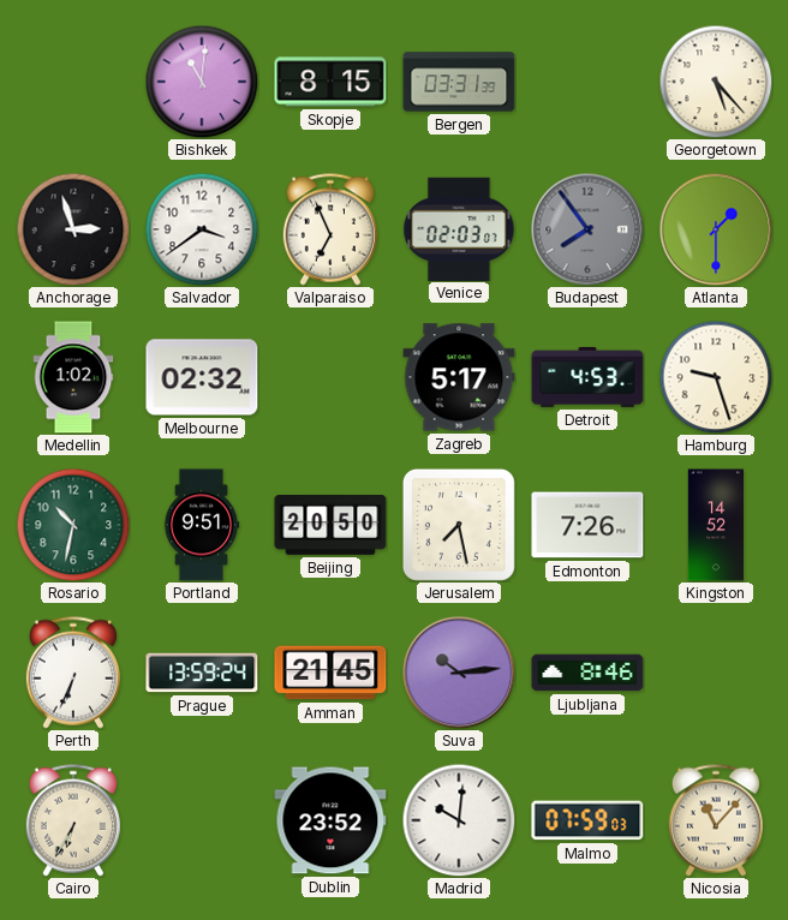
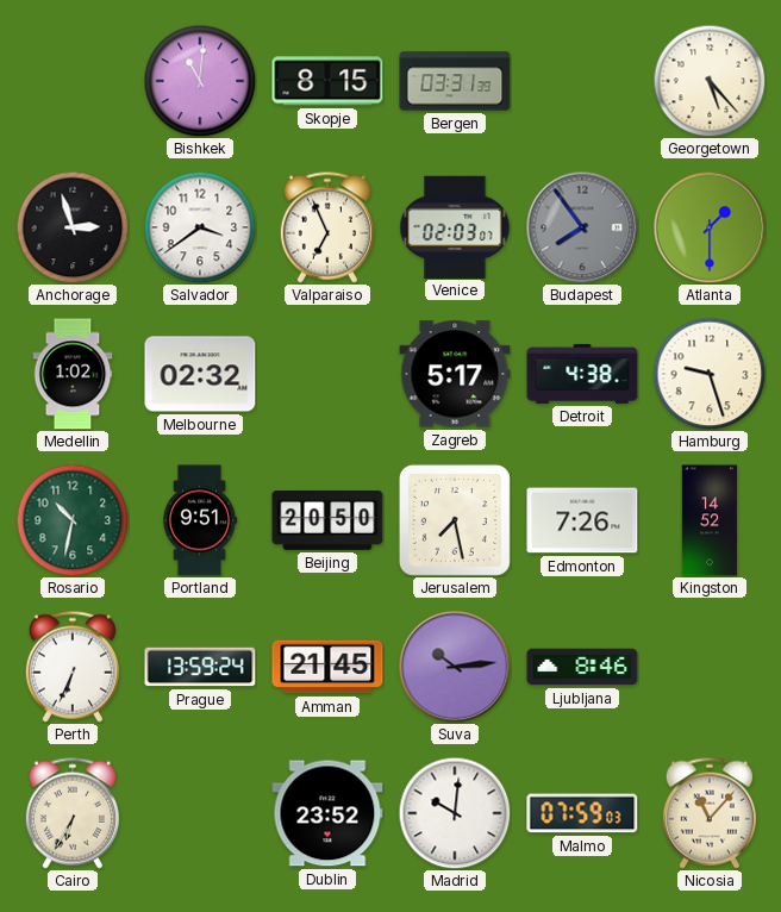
Detroit: 4:53 -> 4:38
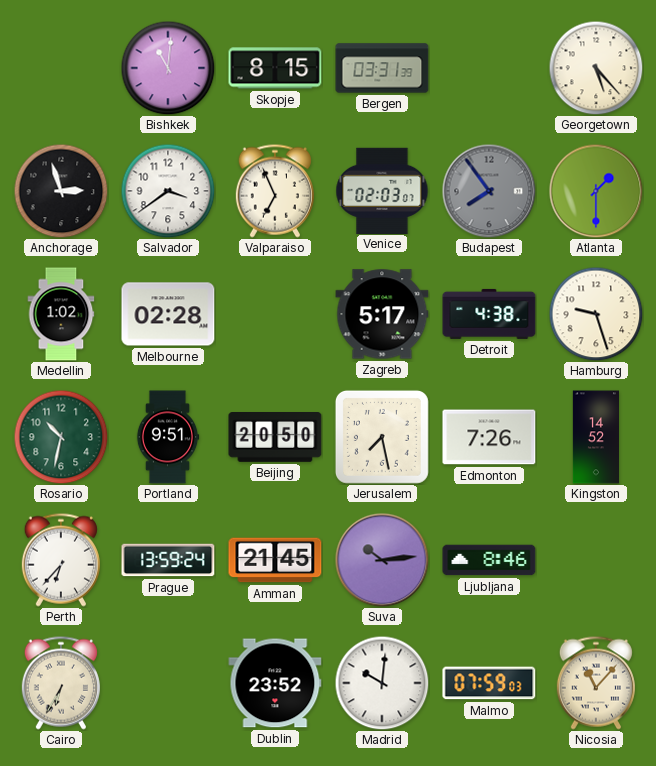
Melbourne: 02:32 -> 02:28
Perth: 6:34 -> 6:37
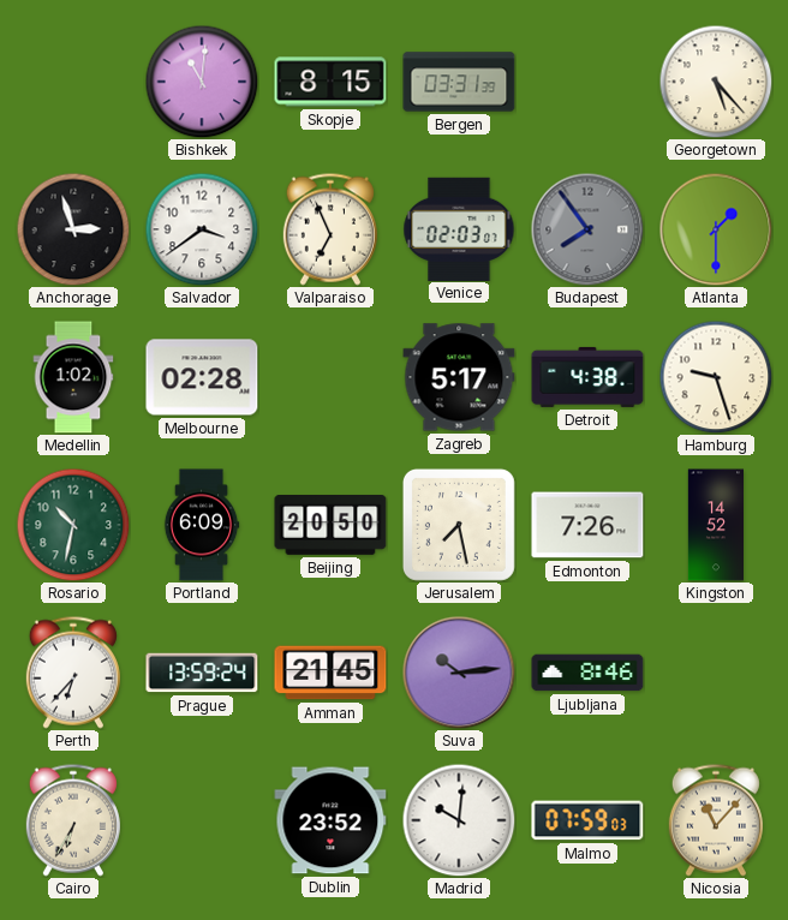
Portland: 9:51 -> 6:09
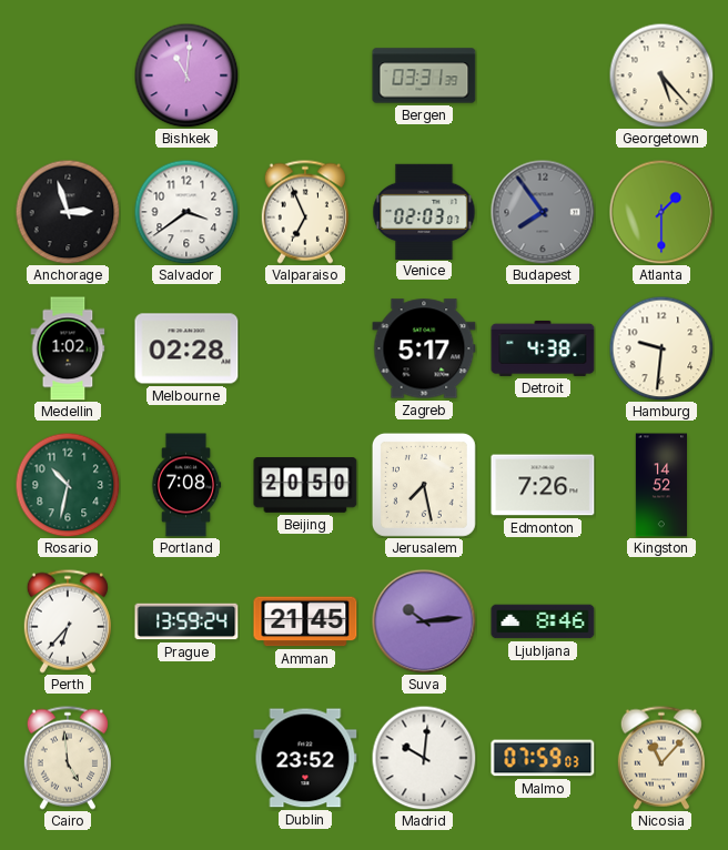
Skopje: 8:15 -> none
Hamburg: 9:27 -> 9:31
Portland: 6:09 -> 7:08
Cairo: 6:35 -> 4:59
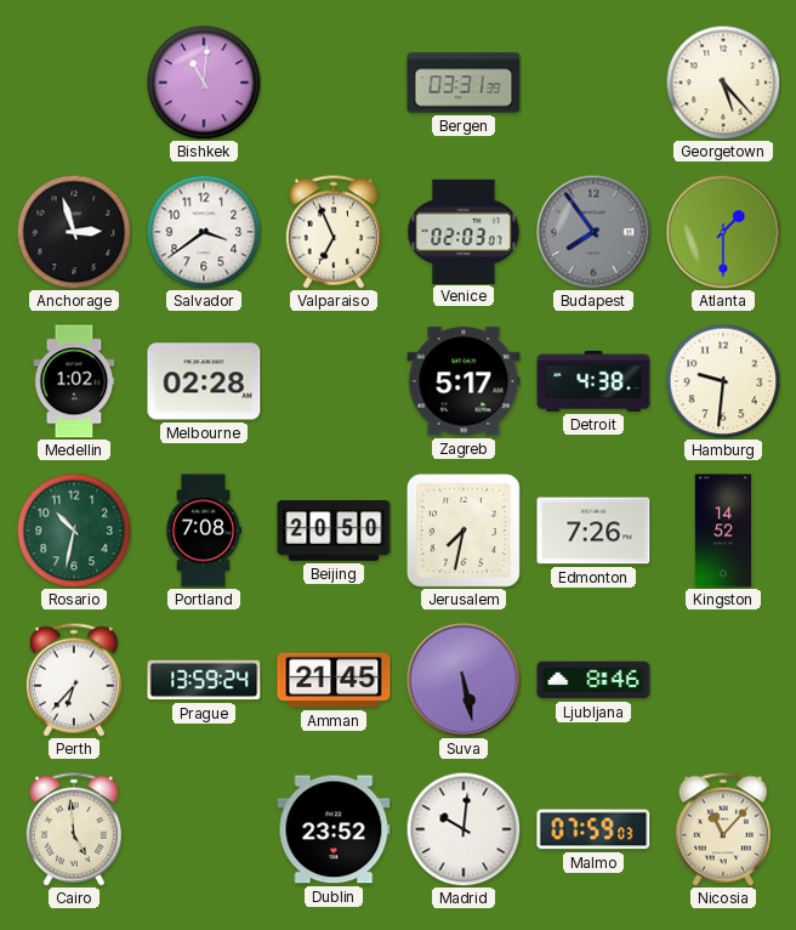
Jerusalem: 7:28 -> 7:32
Suva: 10:14 -> 5:28
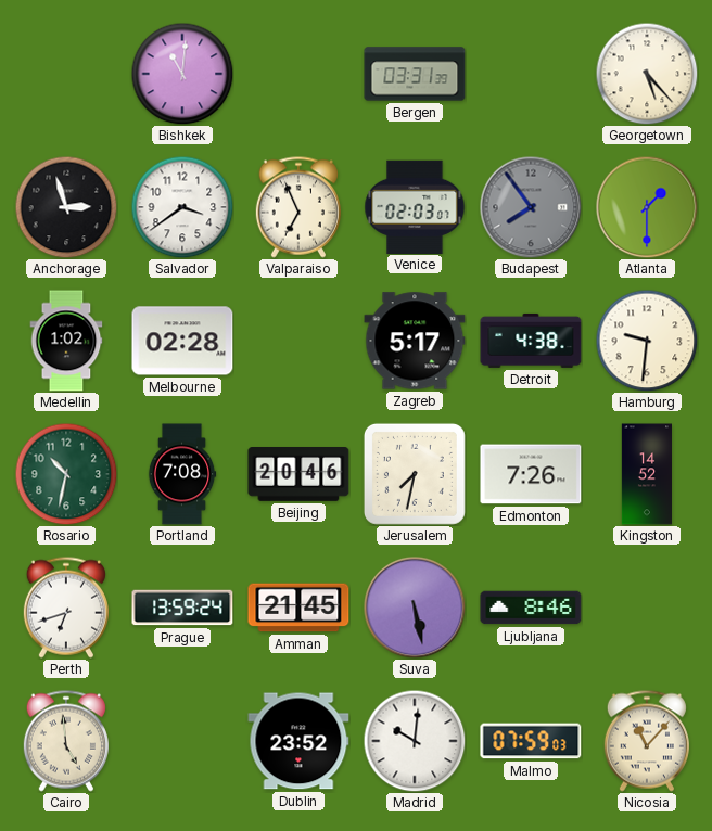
Beijing: 20:50 -> 20:46
Perth: 6:37 -> 6:42
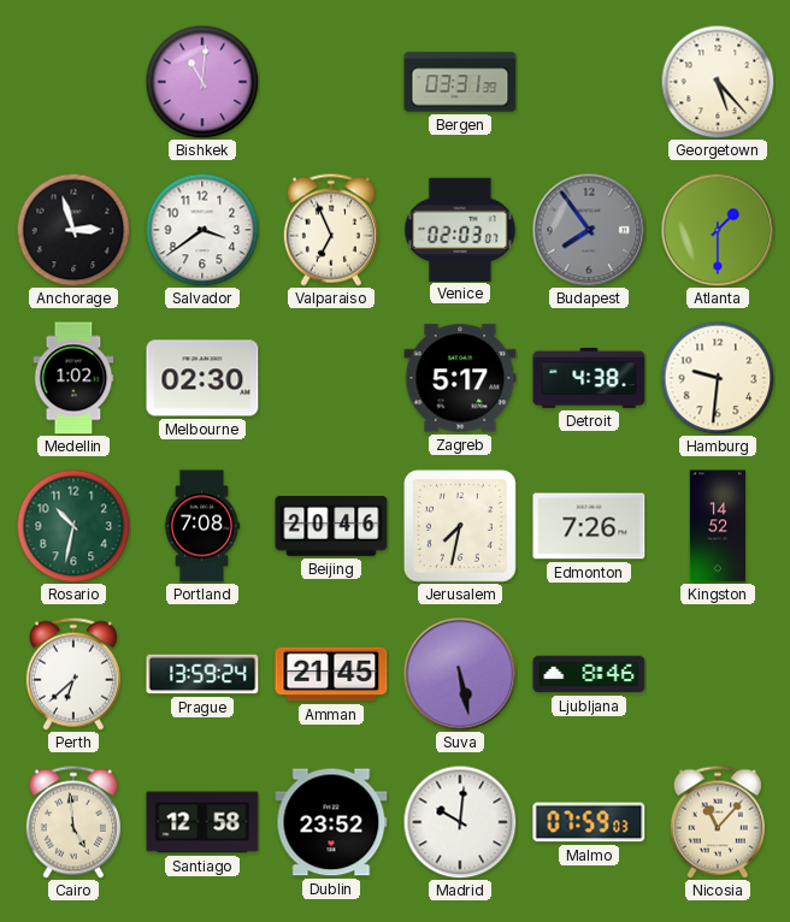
Melbourne: 02:28 -> 02:30
Perth: 6:42 -> 6:38
Santiago: none -> 12:58
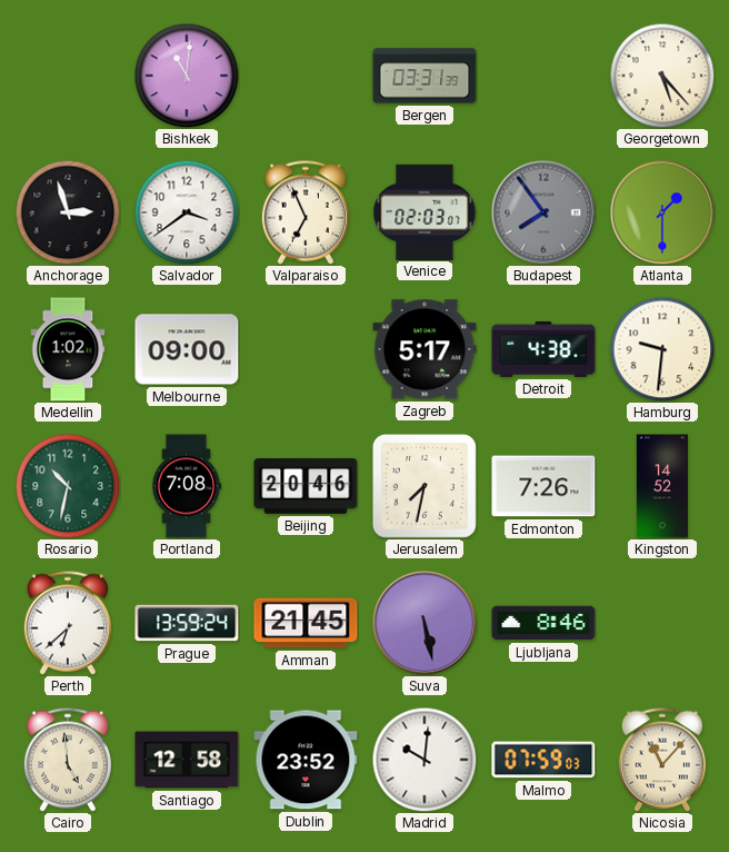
Melbourne: 02:30 -> 09:00
